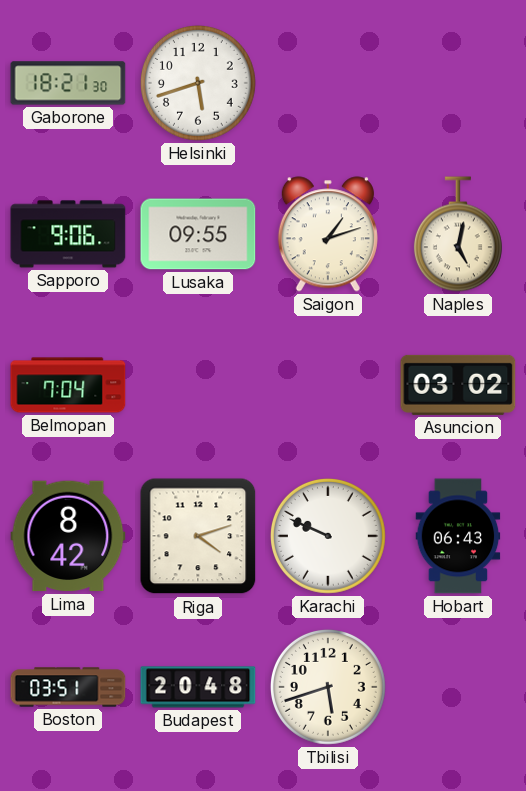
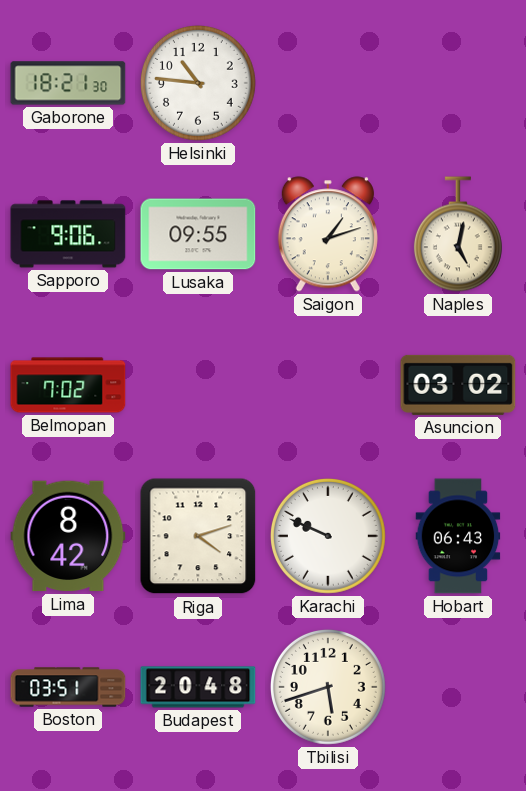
Helsinki: 5:42 -> 10:46
Belmopan: 7:04 -> 7:02
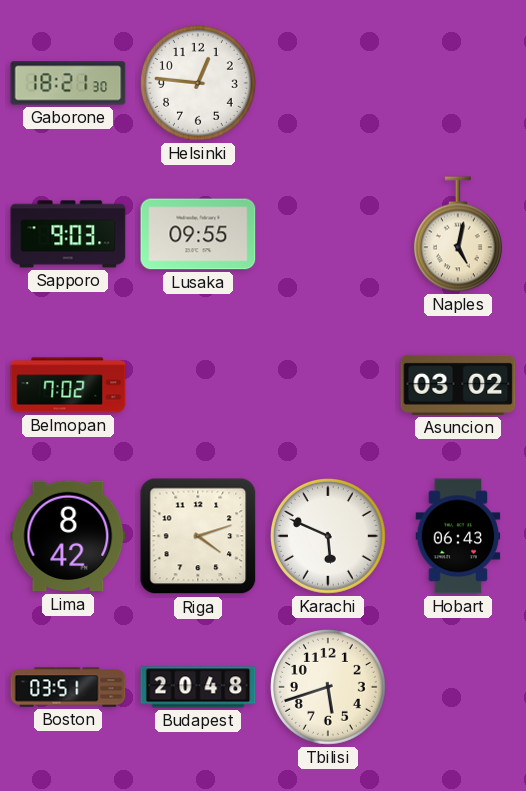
Helsinki: 10:46 -> 12:46
Sapporo: 9:06 -> 9:03
Saigon: 1:12 -> none
Karachi: 9:49 -> 5:49
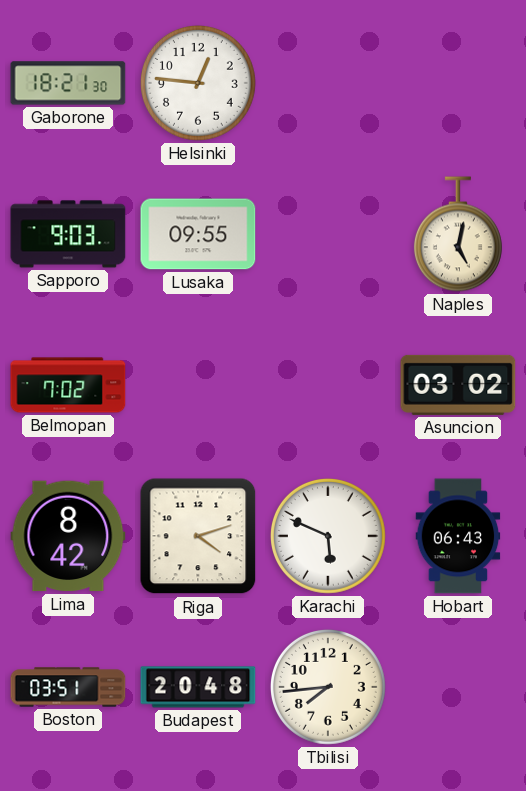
Tbilisi: 5:42 -> 7:44
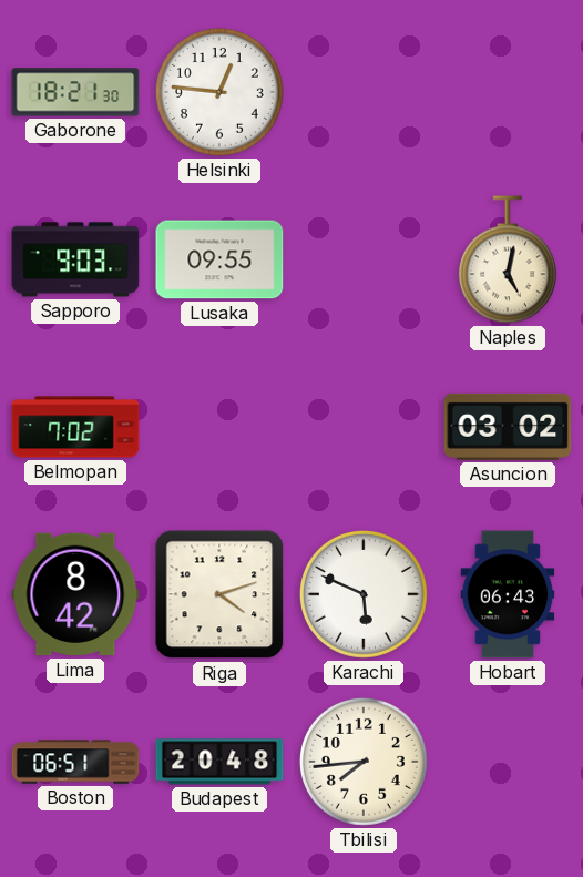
Boston: 03:51 -> 06:51
